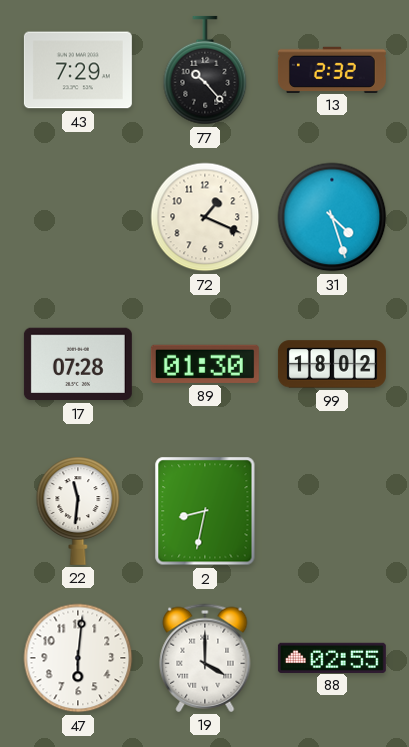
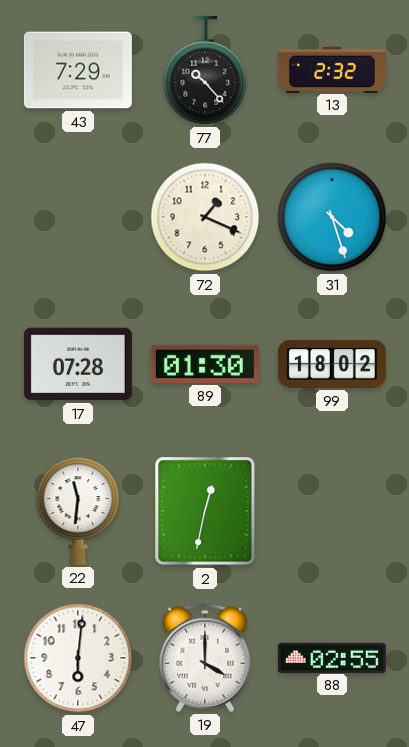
2: 8:32 -> 12:32
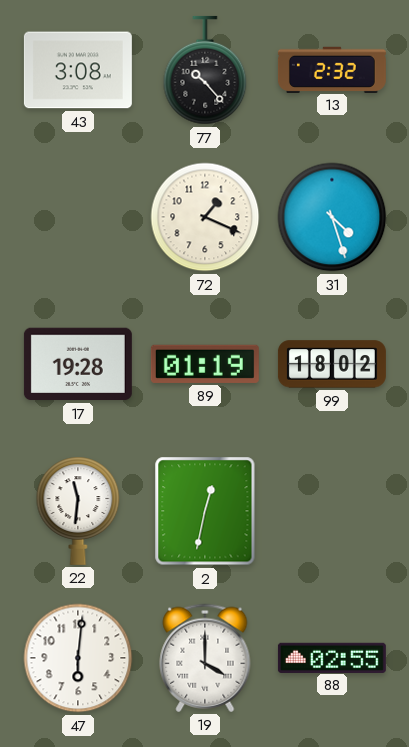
43: 7:29 -> 3:08
17: 07:28 -> 19:28
89: 01:30 -> 01:19
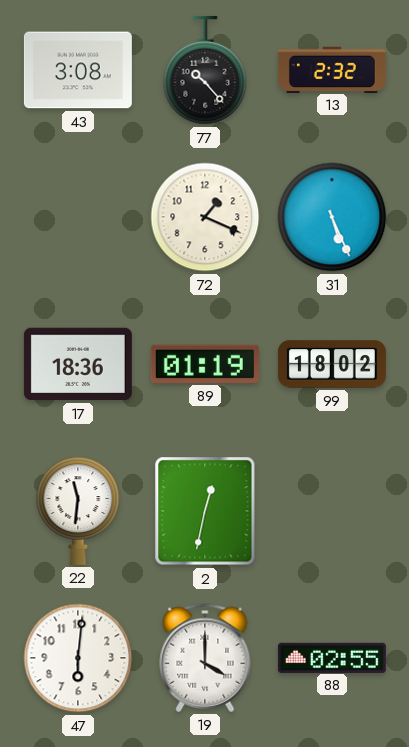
31: 4:27 -> 5:26
17: 19:28 -> 18:36
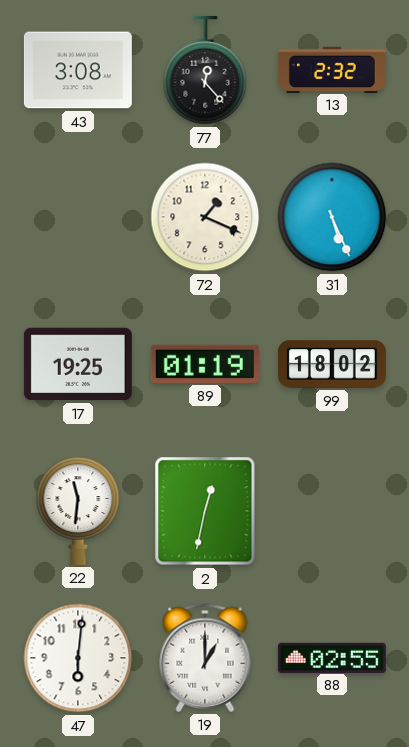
77: 10:23 -> 12:23
17: 18:36 -> 19:25
19: 4:00 -> 1:00
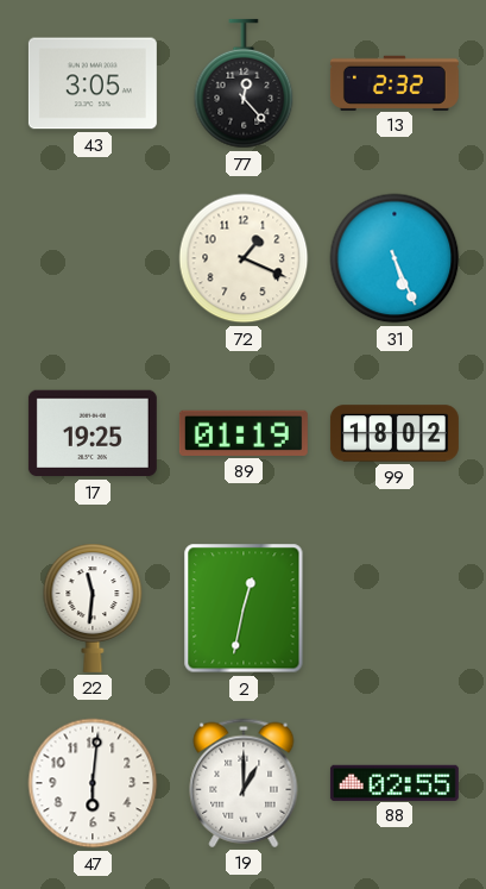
43: 3:08 -> 3:05
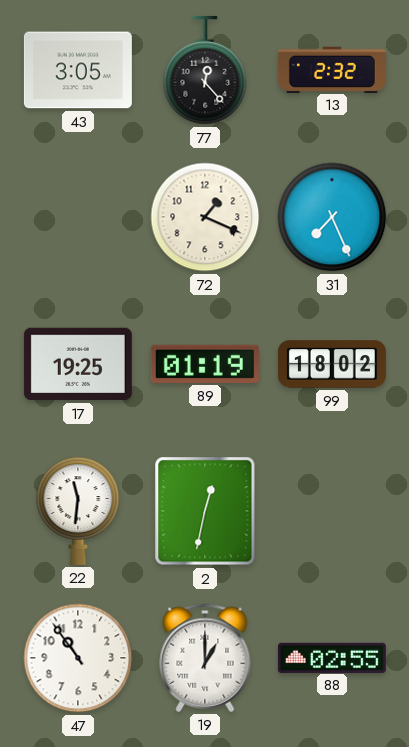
31: 5:26 -> 7:26
47: 6:01 -> 10:54
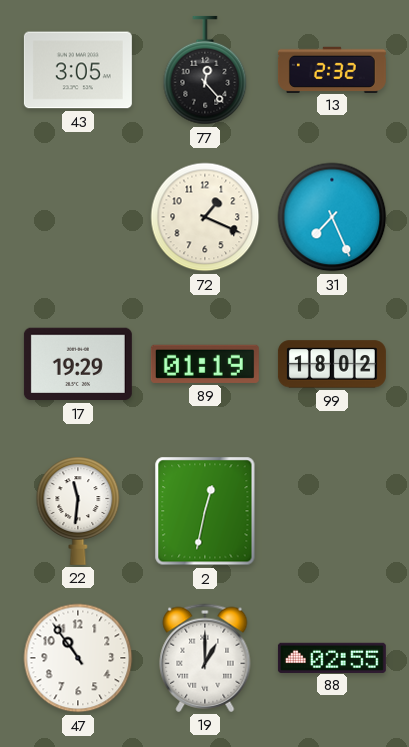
17: 19:25 -> 19:29
